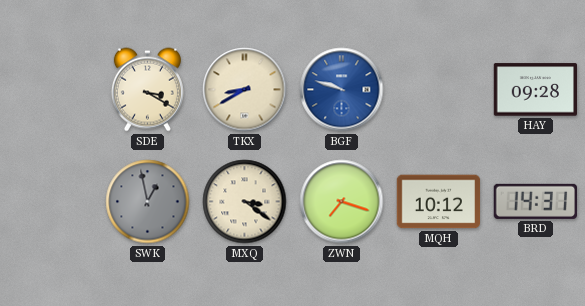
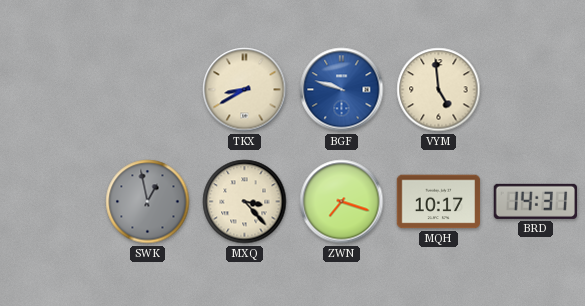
SDE: 3:20 -> none
VYM: none -> 4:59
HAY: 09:28 -> none
MXQ: 3:21 -> 3:23
MQH: 10:12 -> 10:17
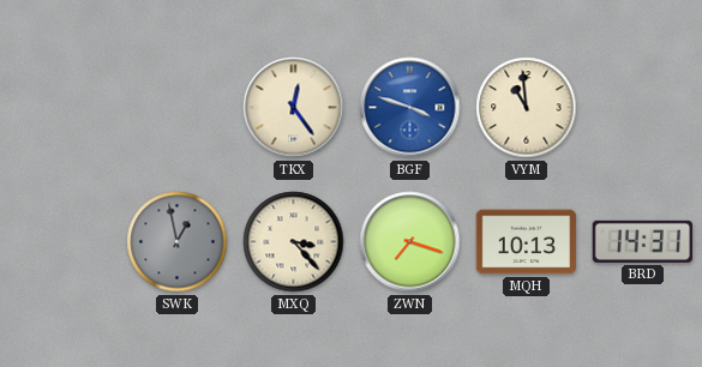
TKX: 8:40 -> 12:24
BGF: 9:48 -> 3:48
VYM: 4:59 -> 10:59
MQH: 10:17 -> 10:13
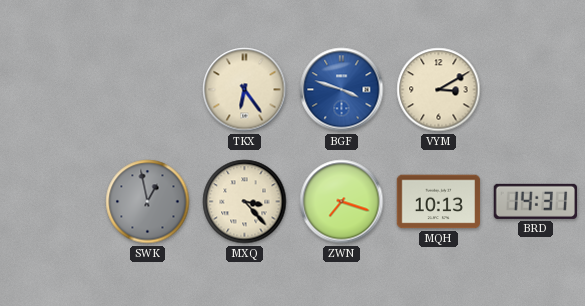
TKX: 12:24 -> 6:24
VYM: 10:59 -> 3:10
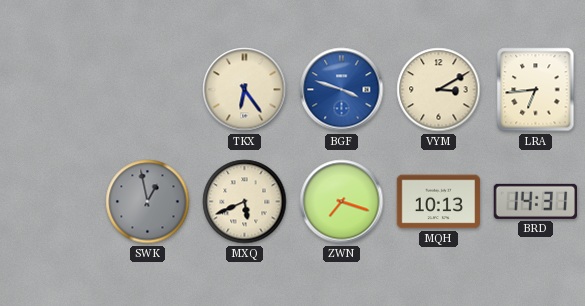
LRA: none -> 6:44
MXQ: 3:23 -> 5:41
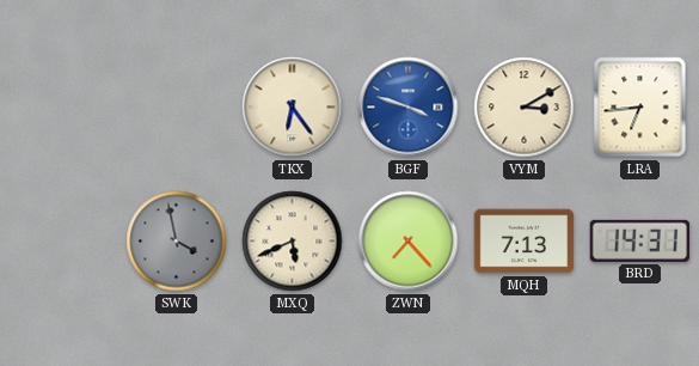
SWK: 12:58 -> 3:58
ZWN: 7:18 -> 7:23
MQH: 10:13 -> 7:13
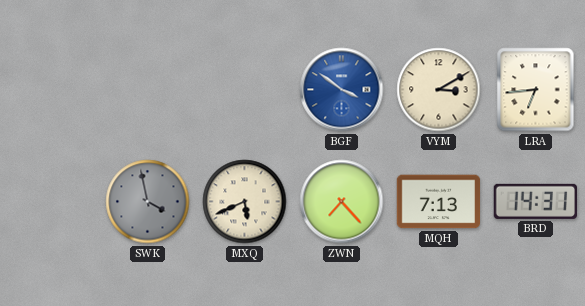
TKX: 6:24 -> none
BGF: 3:48 -> 3:51
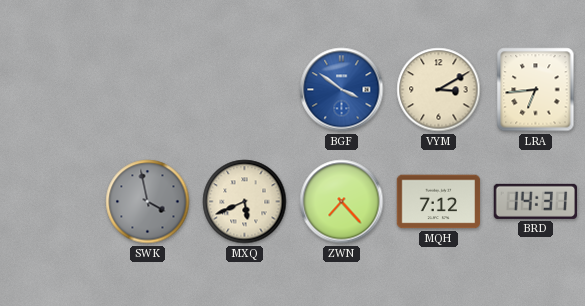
MQH: 7:13 -> 7:12
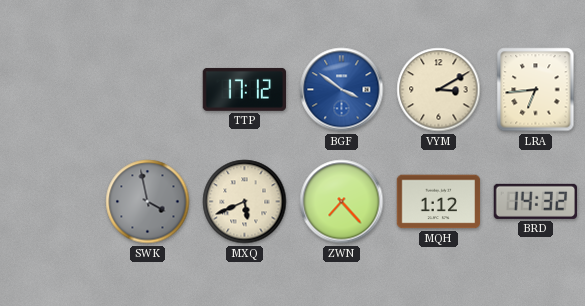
TTP: none -> 17:12
MQH: 7:12 -> 1:12
BRD: 14:31 -> 14:32
